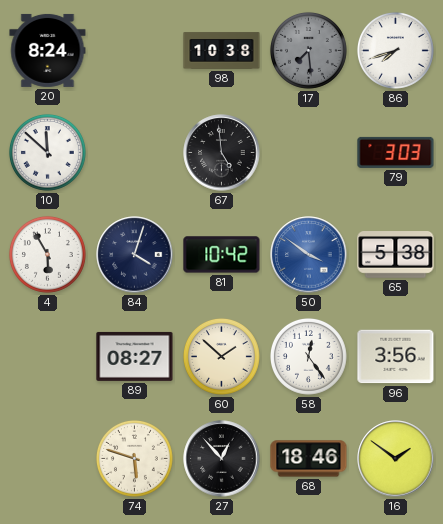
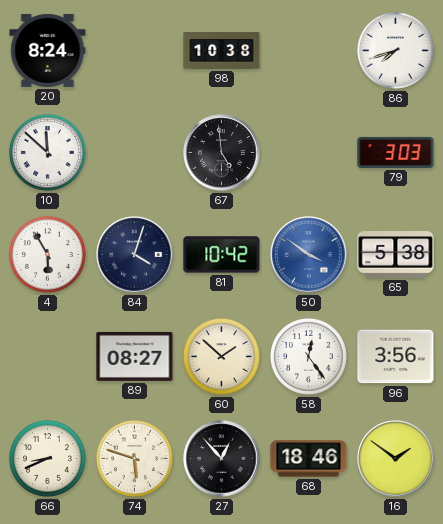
17: 7:29 -> none
66: none -> 8:41
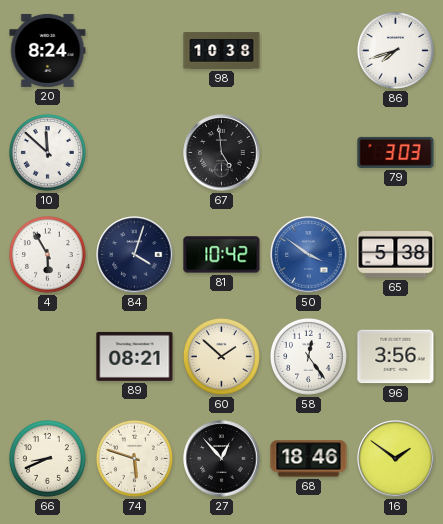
89: 08:27 -> 08:21
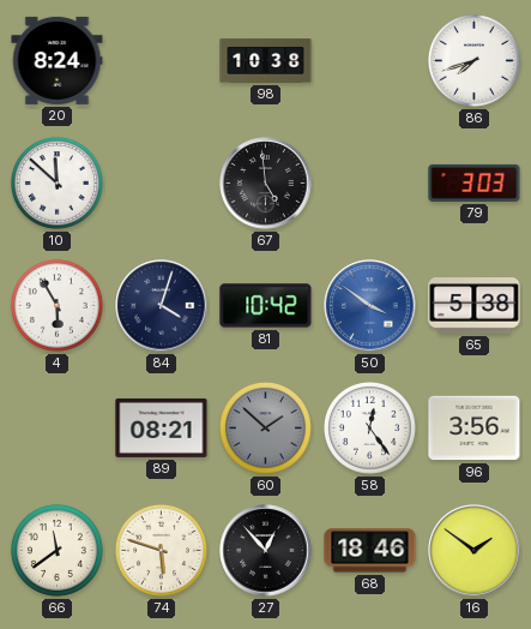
60 dial: cream -> grey
66: 8:41 -> 11:39
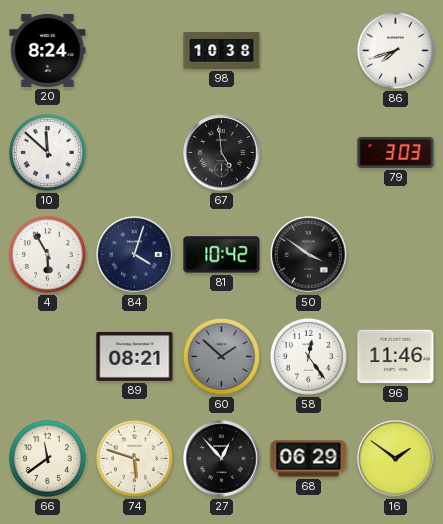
50 dial: blue -> black
65: 5:38 -> none
96: 3:56 -> 11:46
68: 18:46 -> 06:29
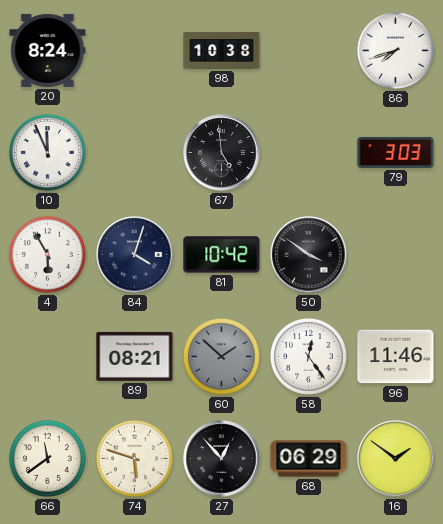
10: 11:52 -> 11:56
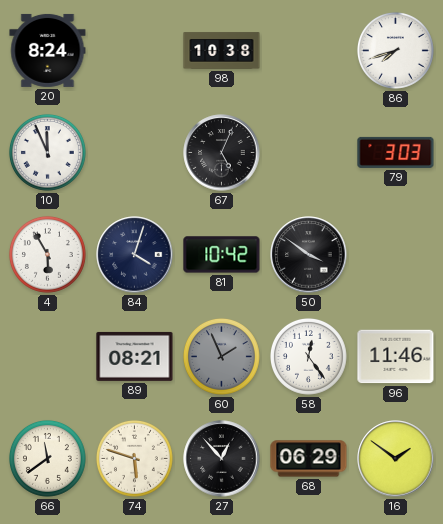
67: 4:59 -> 5:04
60: 1:52 -> 1:56
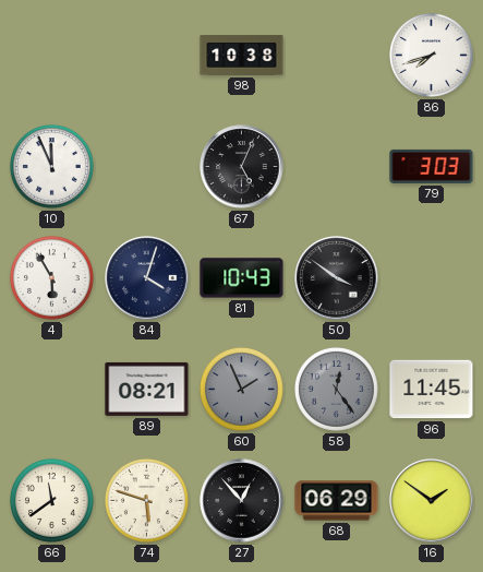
20: 8:24 -> none
81: 10:42 -> 10:43
58 dial: white -> grey
96: 11:46 -> 11:45
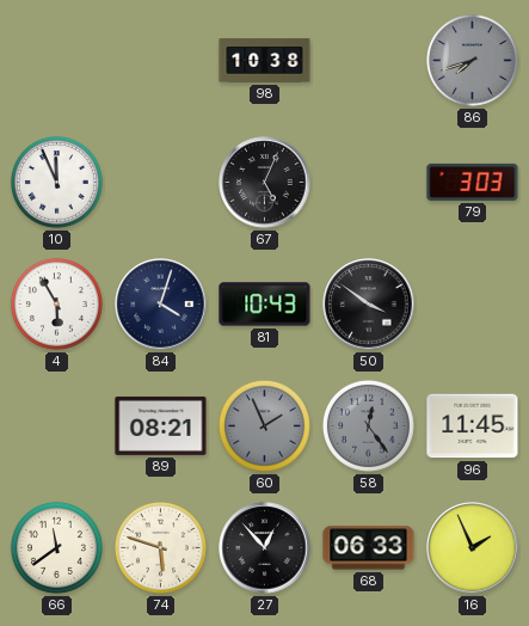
86 dial: white -> grey
68: 06:29 -> 06:33
16: 1:51 -> 1:56
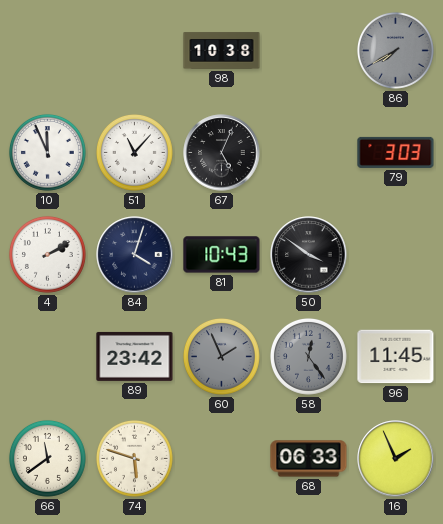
86: 7:42 -> 7:40
51: none -> 11:07
4: 5:55 -> 2:10
89: 08:21 -> 23:42
27: 12:53 -> none
